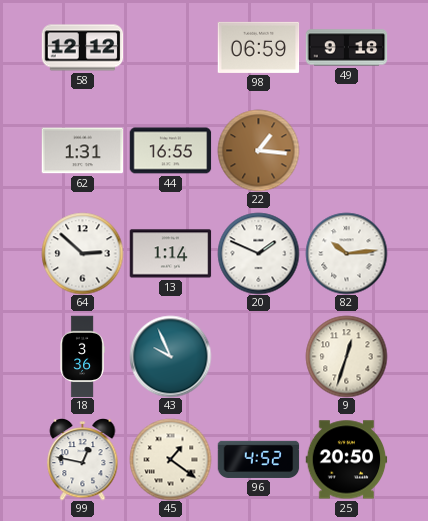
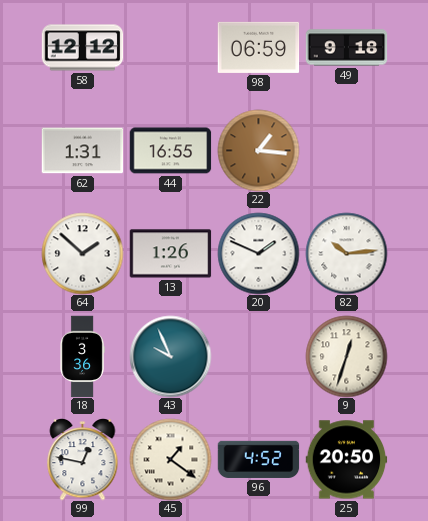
64: 2:52 -> 1:52
13: 1:14 -> 1:26
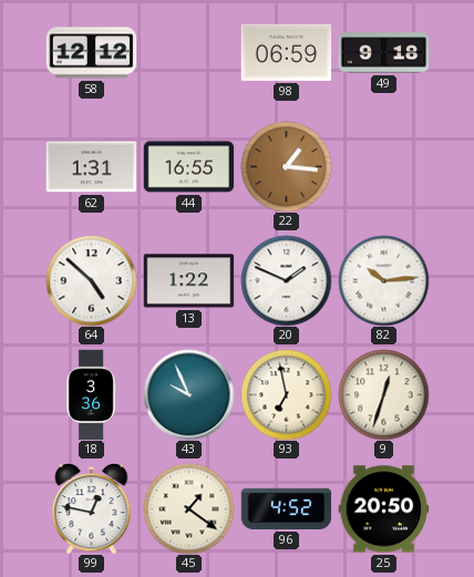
64: 1:52 -> 4:52
13: 1:26 -> 1:22
93: none -> 6:58
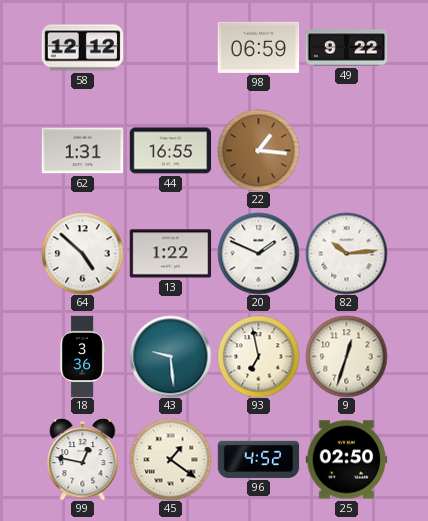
49: 9:18 -> 9:22
43: 9:56 -> 9:29
25: 20:50 -> 02:50
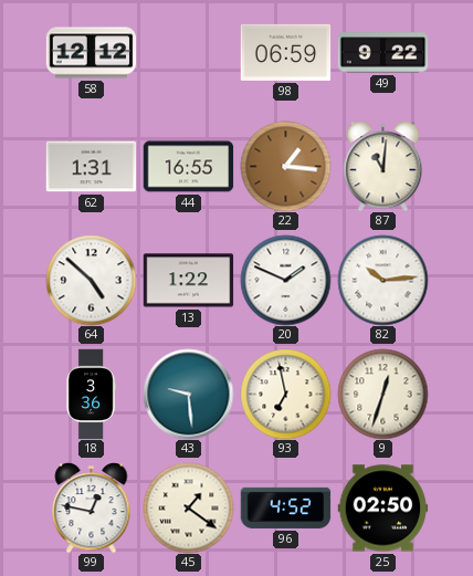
87: none -> 11:01
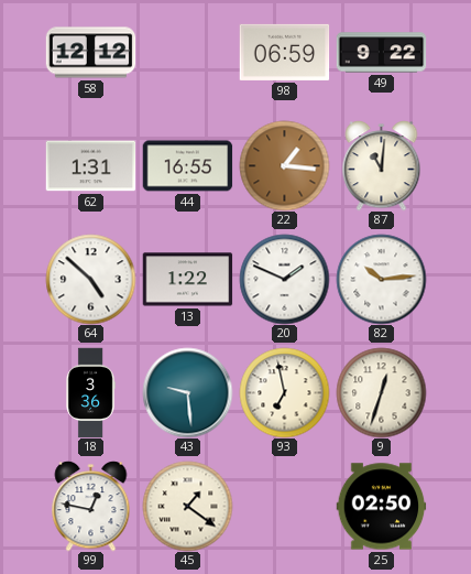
96: 4:52 -> none
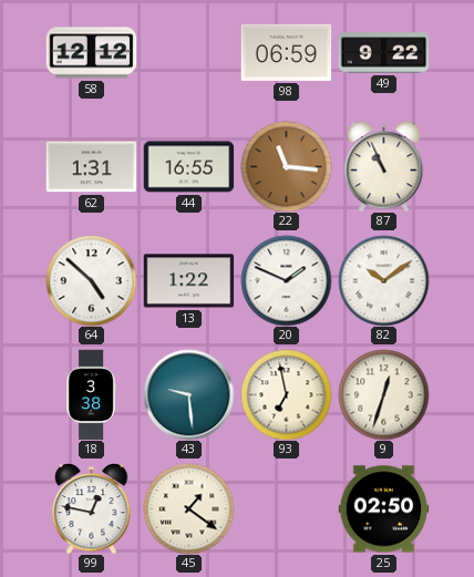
22: 1:16 -> 11:16
87: 11:01 -> 10:56
82: 10:14 -> 10:09
18: 3:36 -> 3:38
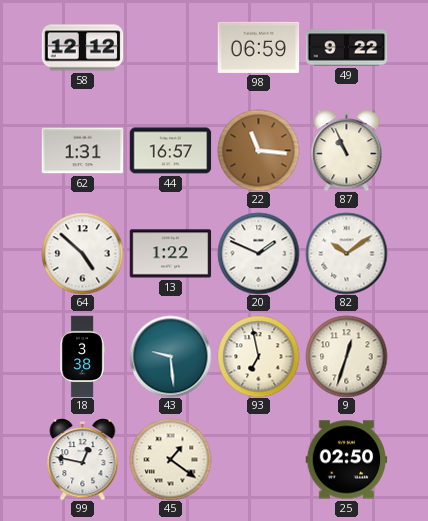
44: 16:55 -> 16:57
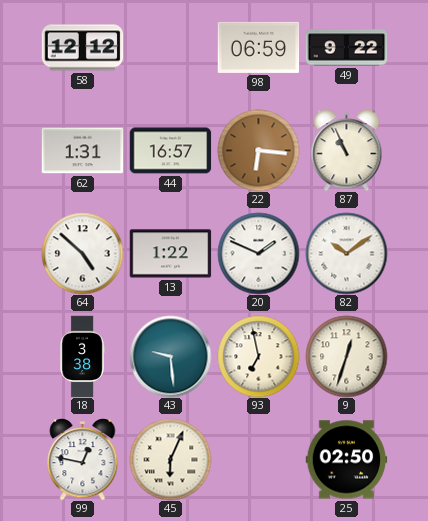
22: 11:16 -> 6:16
45: 1:21 -> 6:04
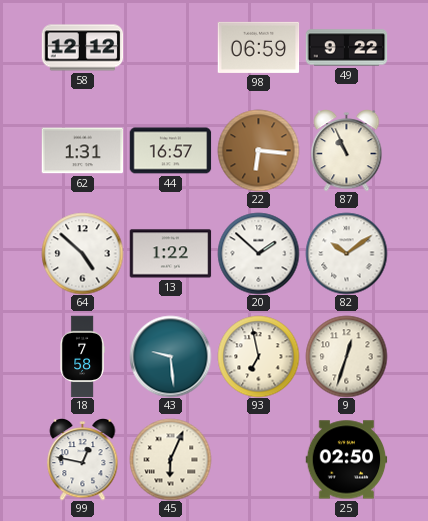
20: 1:49 -> 1:52
18: 3:38 -> 7:58
